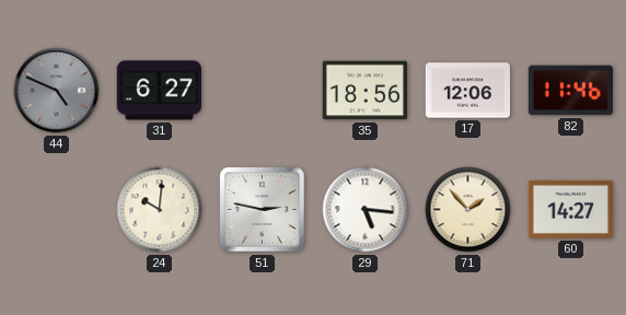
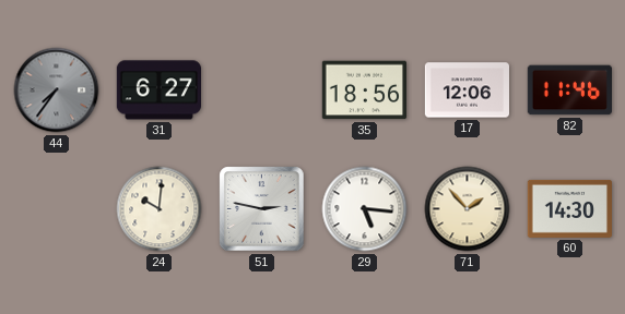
44: 4:49 -> 7:36
60: 14:27 -> 14:30
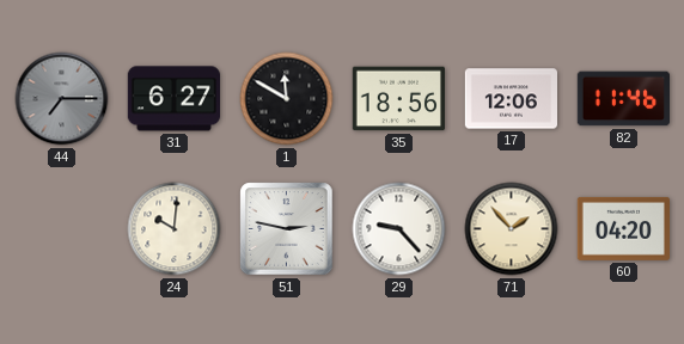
44: 7:36 -> 7:15
1: none -> 11:50
29: 5:16 -> 9:23
60: 14:30 -> 04:20
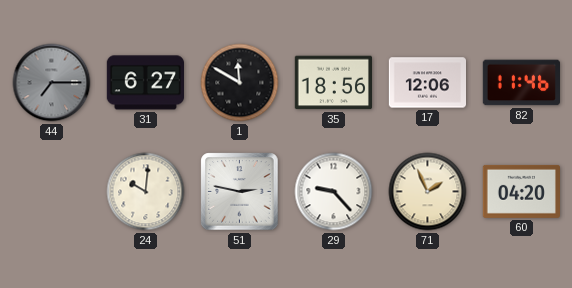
71: 1:53 -> 1:56
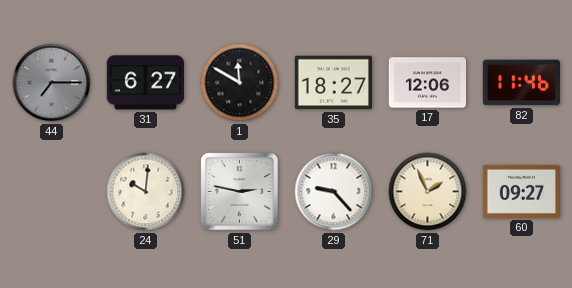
35: 18:56 -> 18:27
60: 04:20 -> 09:27
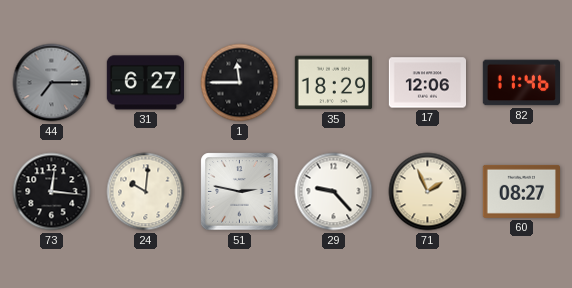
1: 11:50 -> 11:45
35: 18:27 -> 18:29
73: none -> 12:16
60: 09:27 -> 08:27
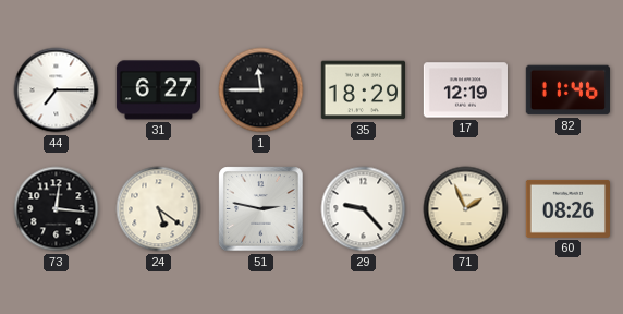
44 dial: grey -> white
17: 12:06 -> 12:19
24: 10:01 -> 5:21
60: 08:27 -> 08:26
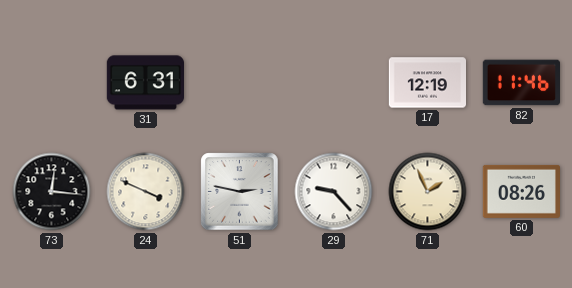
44: 7:15 -> none
31: 6:27 -> 6:31
1: 11:45 -> none
35: 18:29 -> none
24: 5:21 -> 3:49
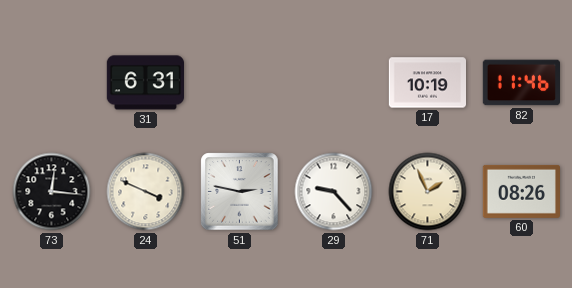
17: 12:19 -> 10:19
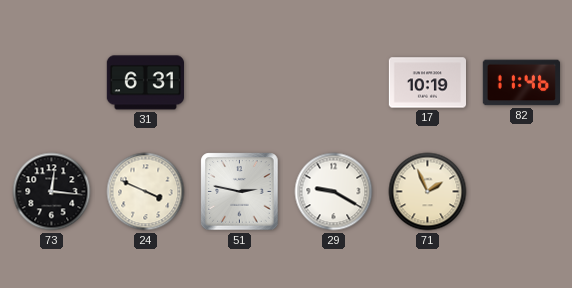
29: 9:23 -> 9:20
60: 08:26 -> none
